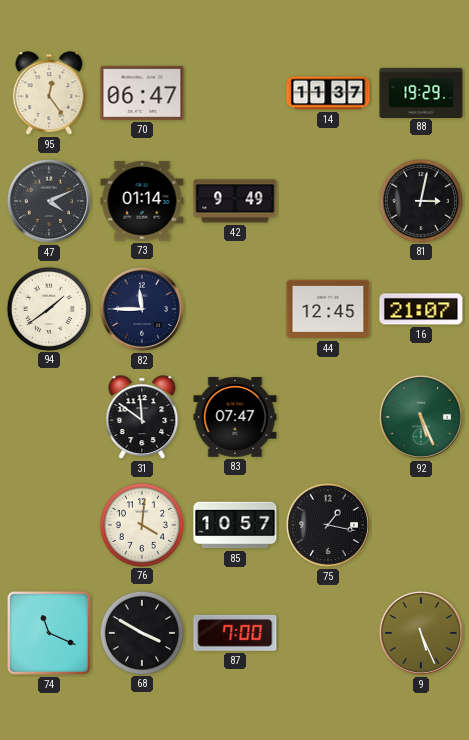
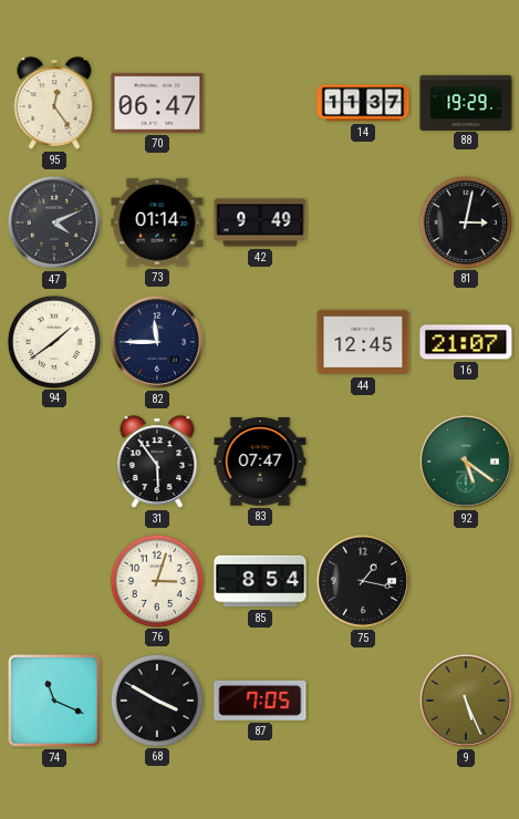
31: 11:51 -> 5:54
92: 5:26 -> 5:21
76: 4:01 -> 3:03
85: 10:57 -> 8:54
87: 7:00 -> 7:05
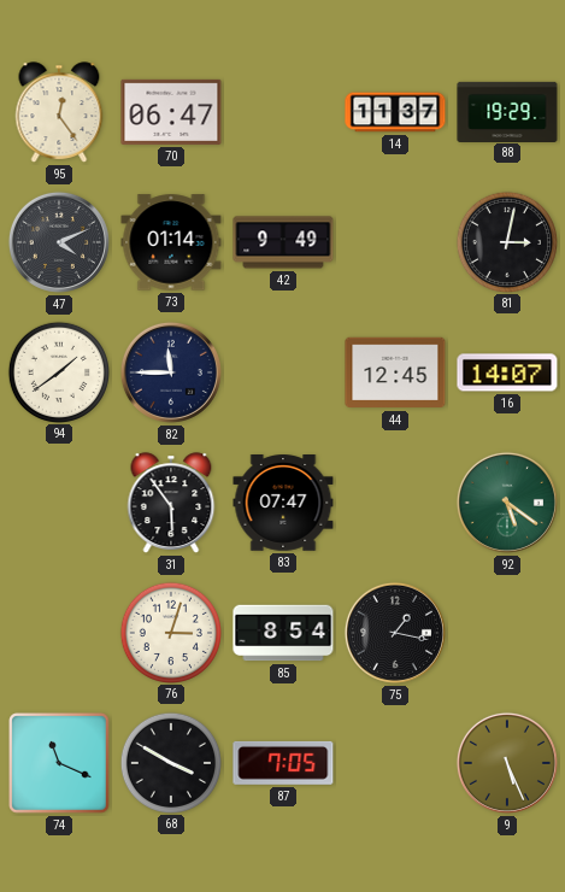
16: 21:07 -> 14:07
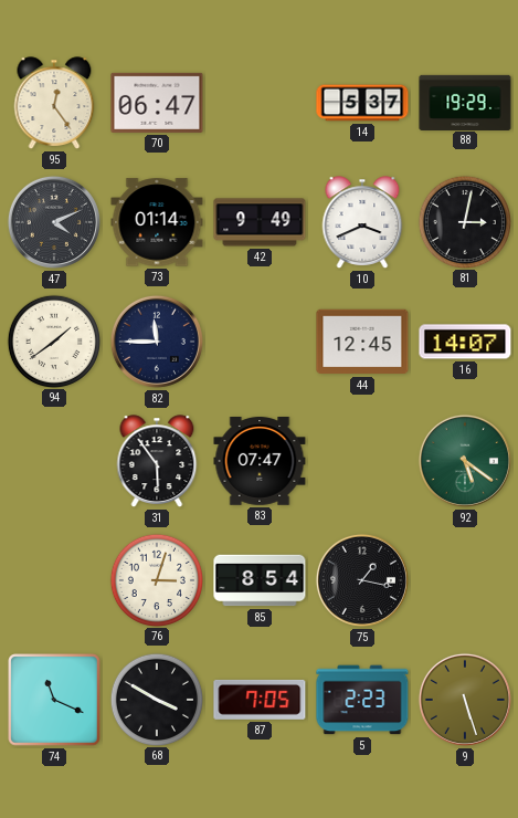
14: 11:37 -> 5:37
10: none -> 3:41
5: none -> 2:23
9: 5:26 -> 5:27
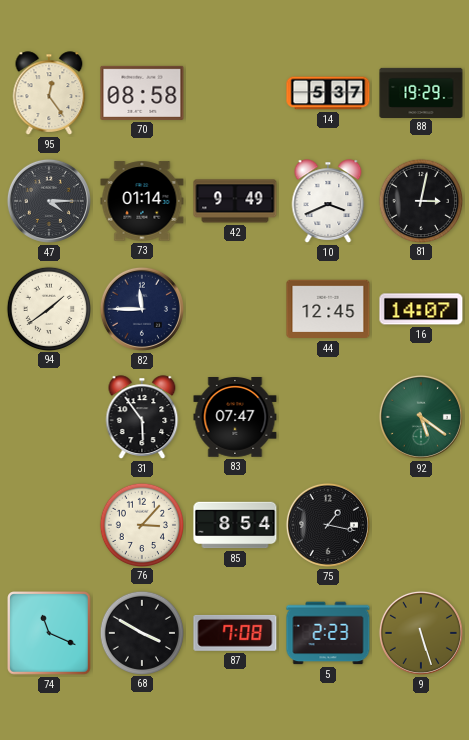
70: 06:47 -> 08:58
47: 4:11 -> 4:15
76: 3:03 -> 3:07
87: 7:05 -> 7:08
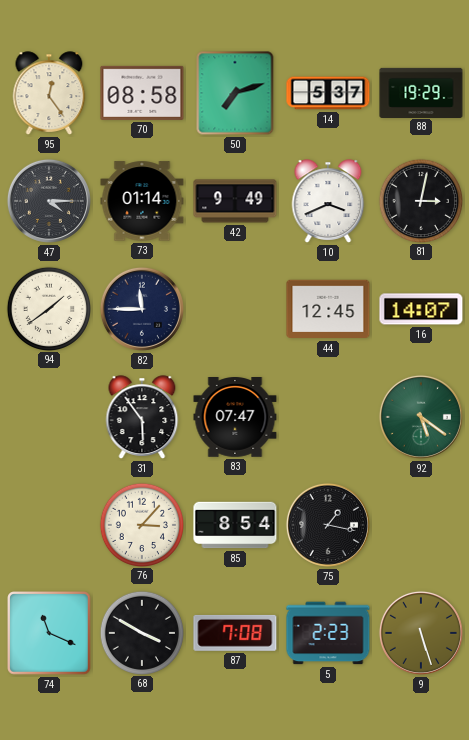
50: none -> 7:12
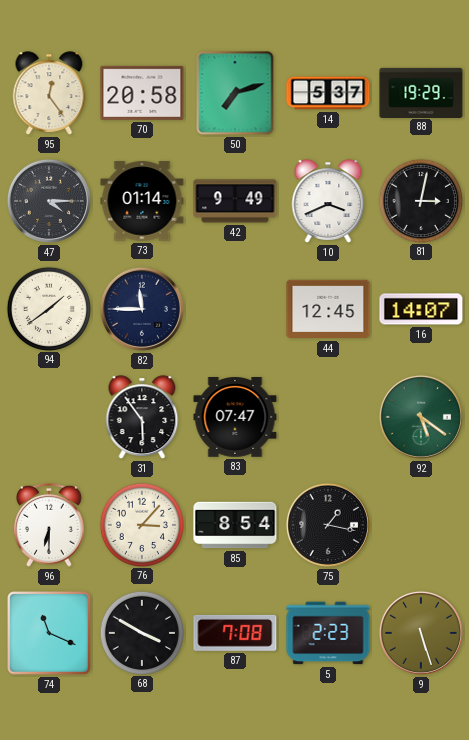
70: 08:58 -> 20:58
96: none -> 6:30
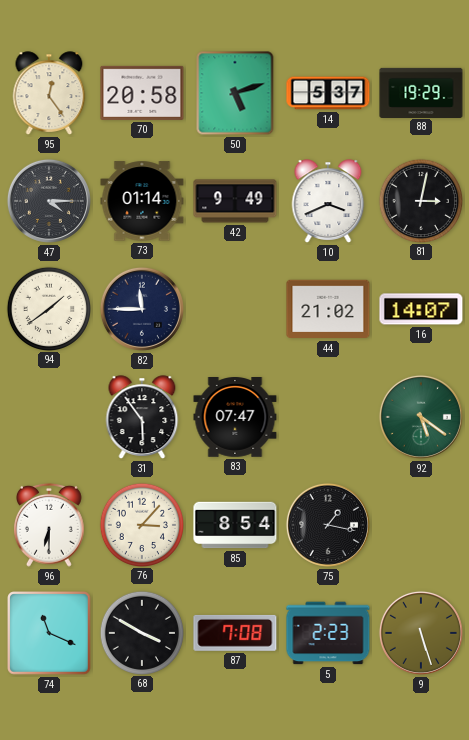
50: 7:12 -> 5:12
44: 12:45 -> 21:02
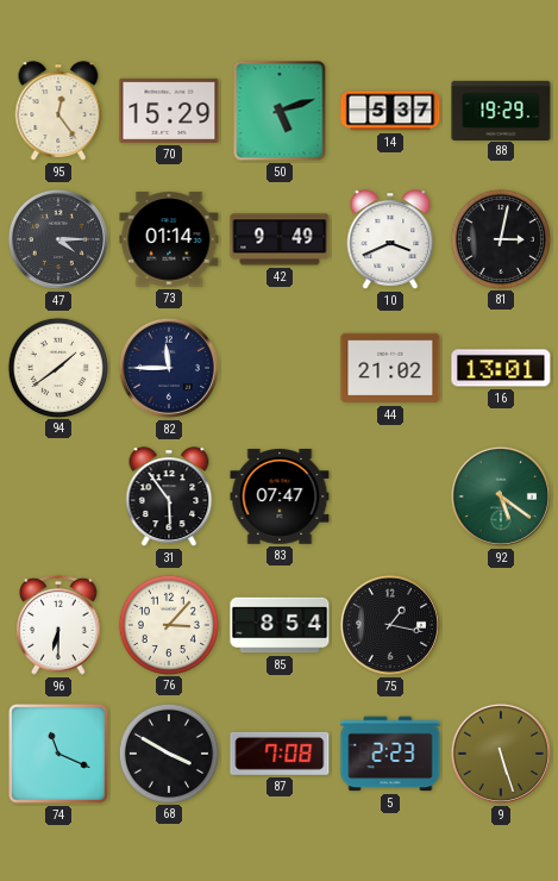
70: 20:58 -> 15:29
16: 14:07 -> 13:01
